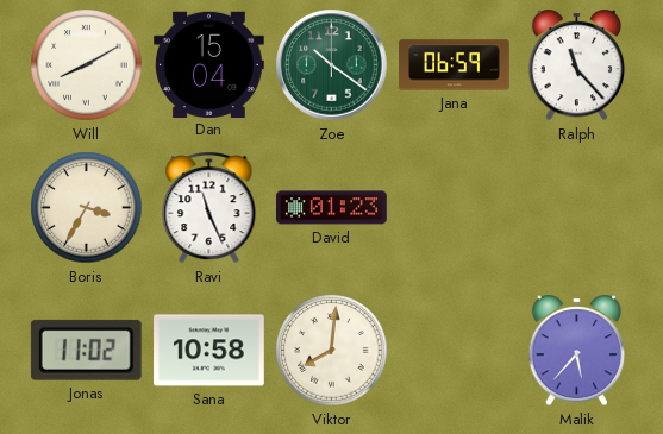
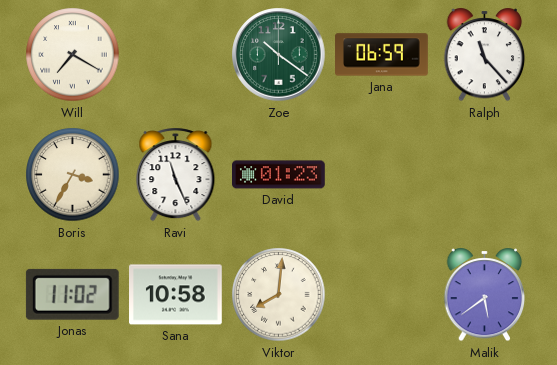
Will: 8:10 -> 7:20
Dan: 15:04 -> none
Malik: 5:37 -> 5:39
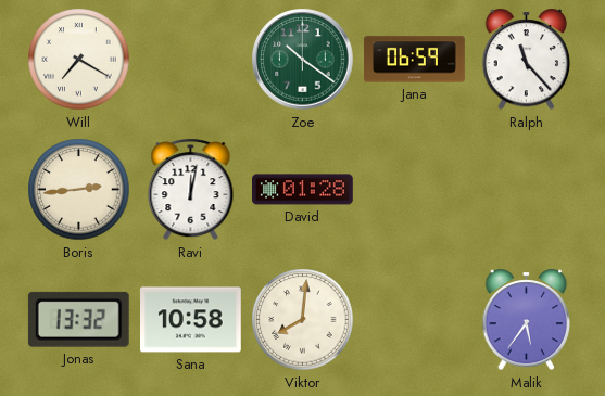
Boris: 3:35 -> 2:44
Ravi: 11:26 -> 12:02
David: 01:23 -> 01:28
Jonas: 11:02 -> 13:32
Malik: 5:39 -> 5:36
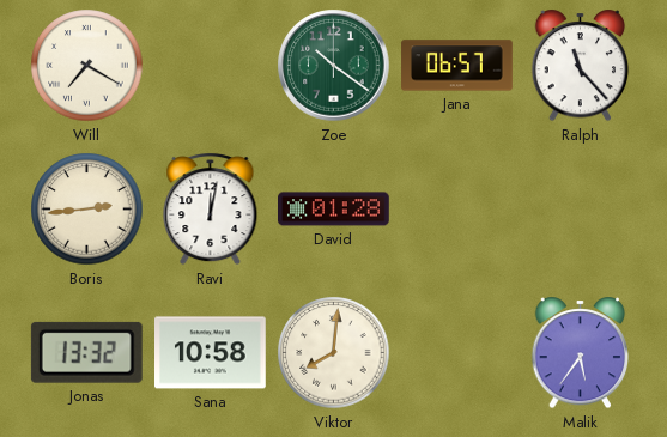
Jana: 06:59 -> 06:57
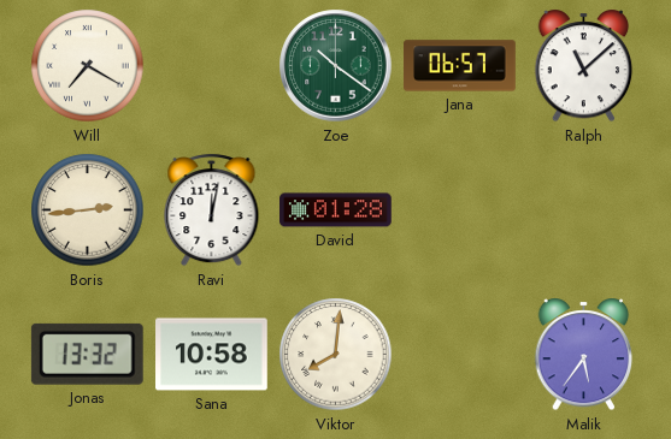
Ralph: 11:23 -> 11:08
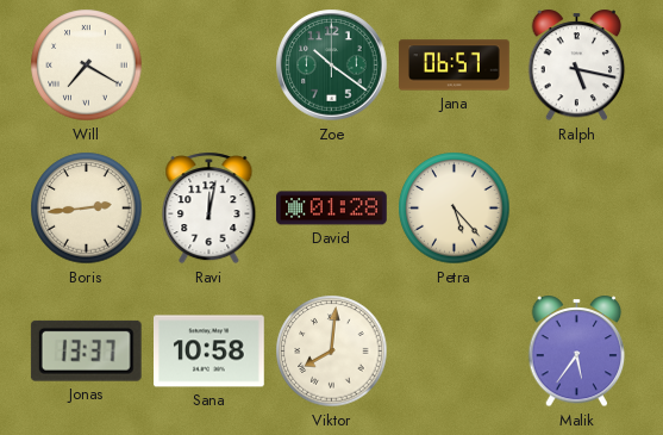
Ralph: 11:08 -> 5:17
Petra: none -> 5:23
Jonas: 13:32 -> 13:37
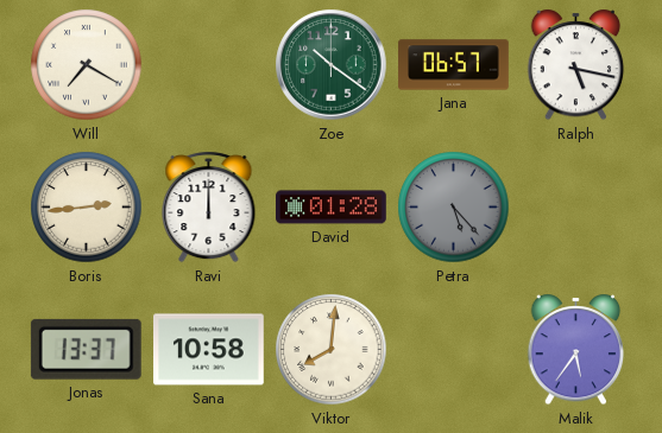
Ravi: 12:02 -> 12:00
Petra dial: cream -> grey
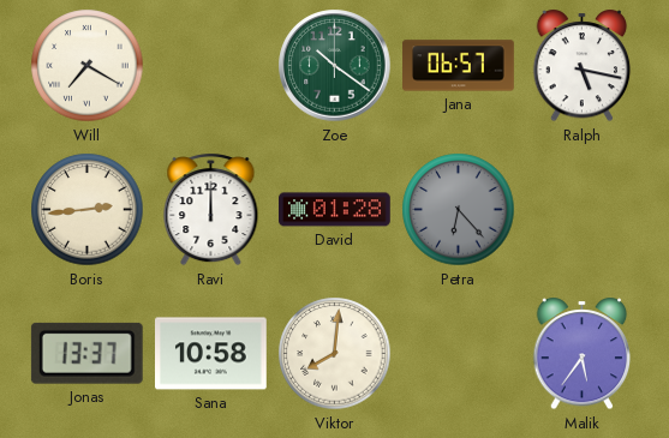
Petra: 5:23 -> 6:23
